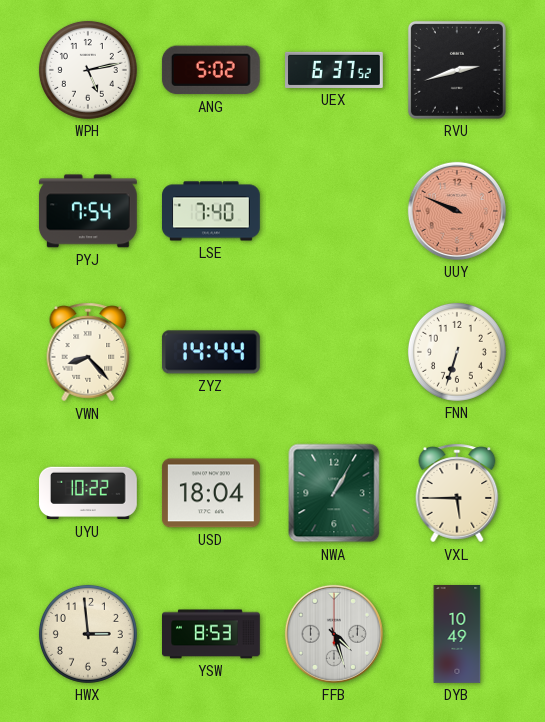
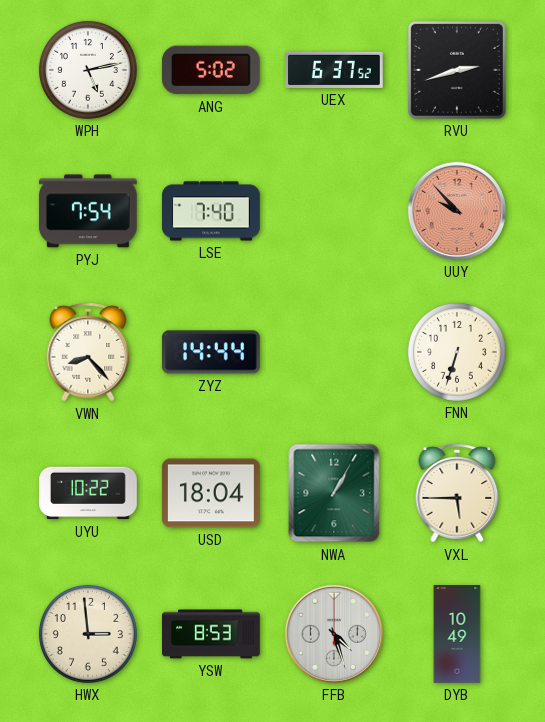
UUY: 9:49 -> 9:53
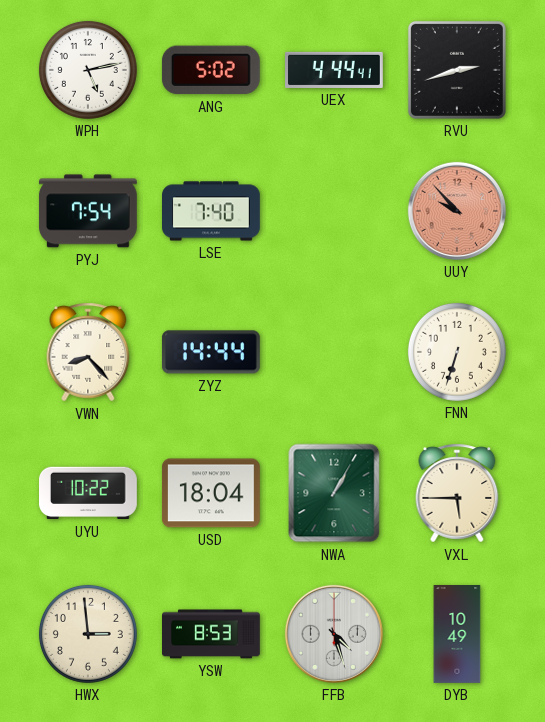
UEX: 6:37 -> 4:44
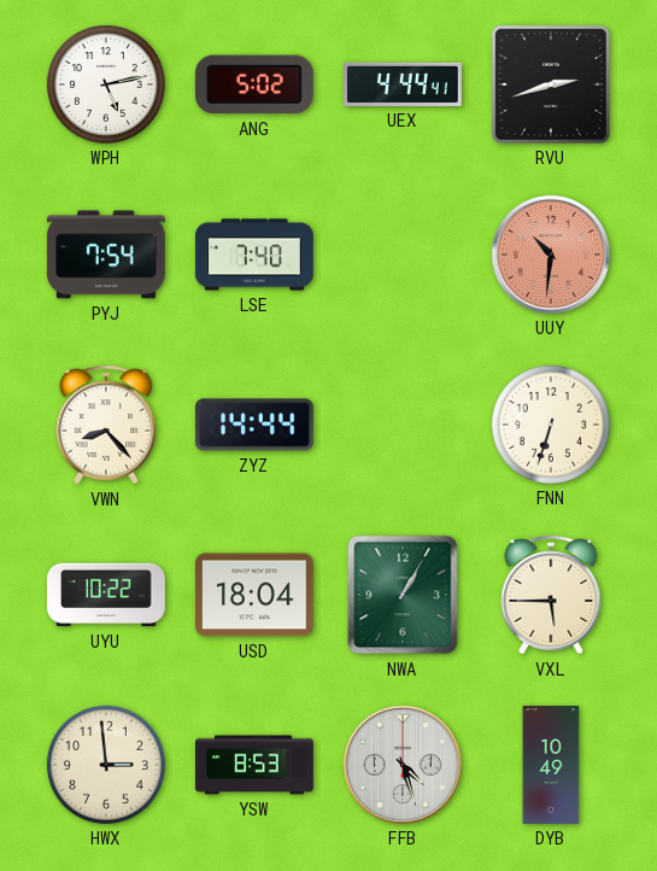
UUY: 9:53 -> 10:31
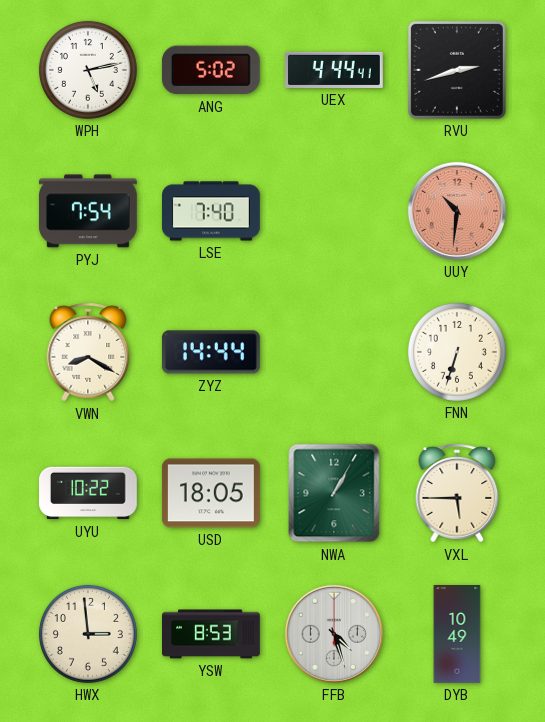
VWN: 8:23 -> 8:20
USD: 18:04 -> 18:05
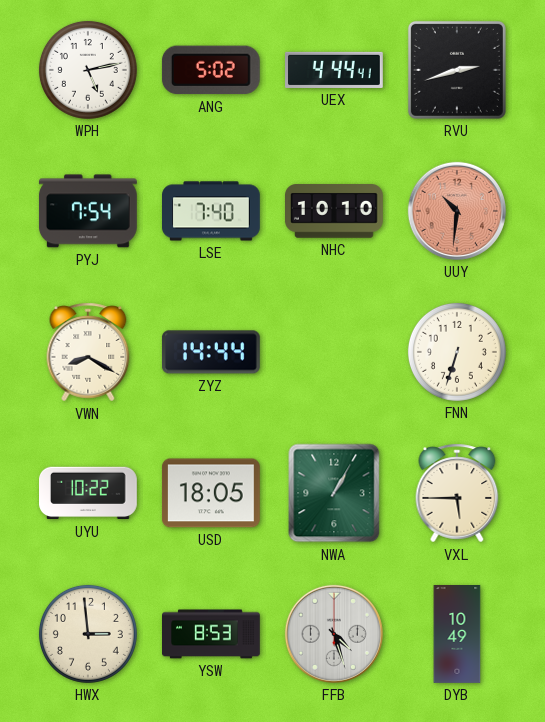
NHC: none -> 10:10
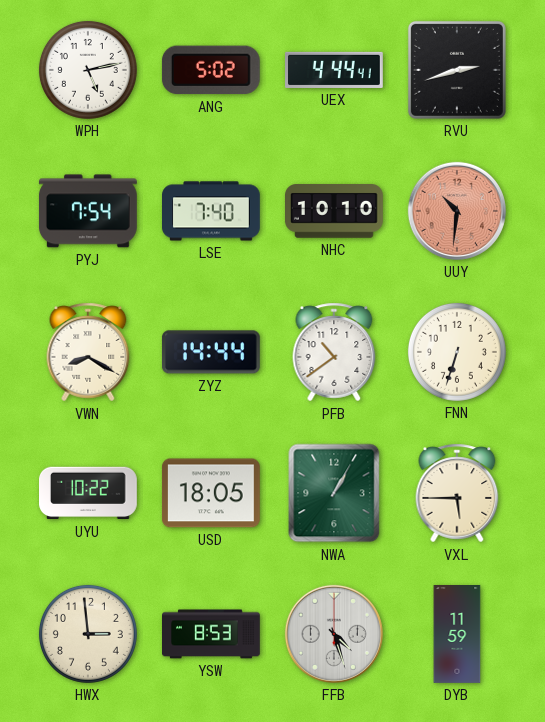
PFB: none -> 10:39
DYB: 10:49 -> 11:59
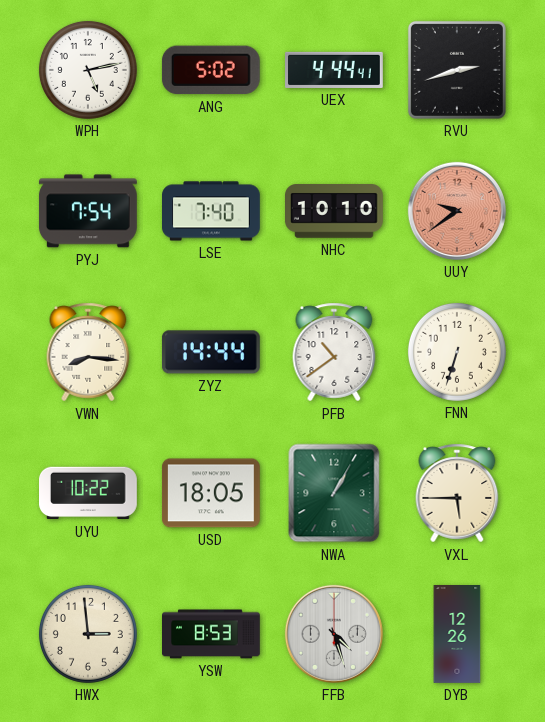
UUY: 10:31 -> 9:39
VWN: 8:20 -> 8:16
DYB: 11:59 -> 12:26
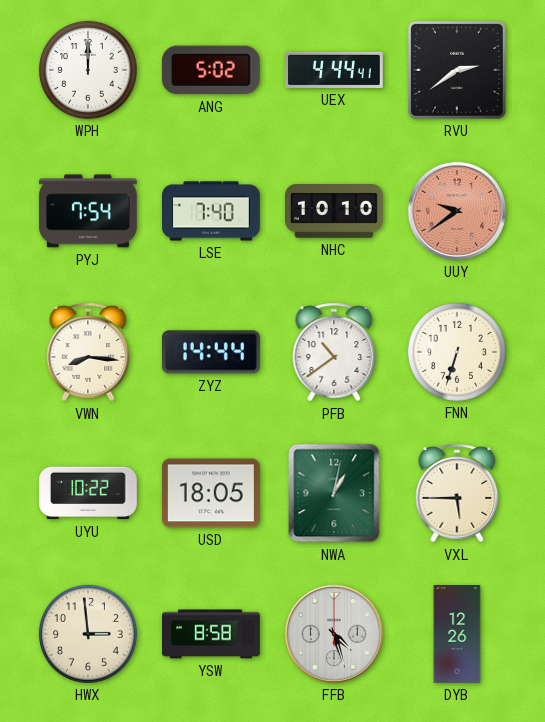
WPH: 5:13 -> 12:00
RVU: 2:42 -> 2:39
NWA: 1:05 -> 1:02
YSW: 8:53 -> 8:58
